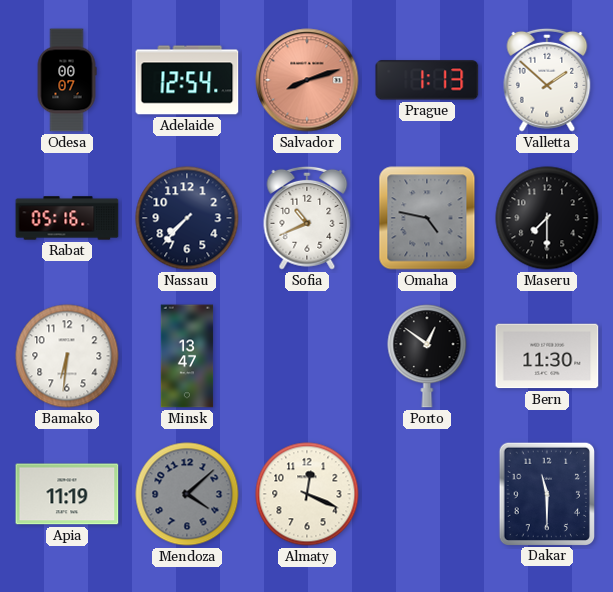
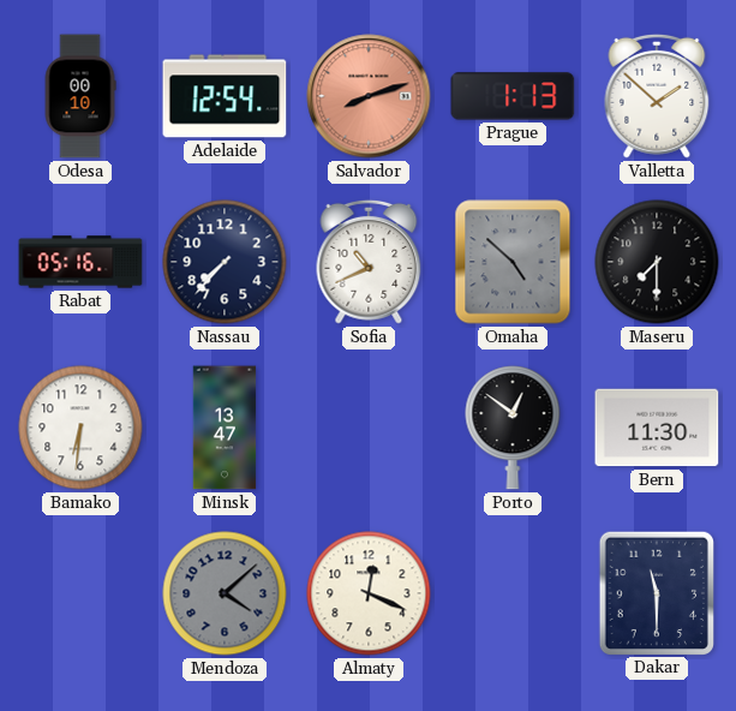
Odesa: 00:07 -> 00:10
Omaha: 4:47 -> 4:52
Apia: 11:19 -> none
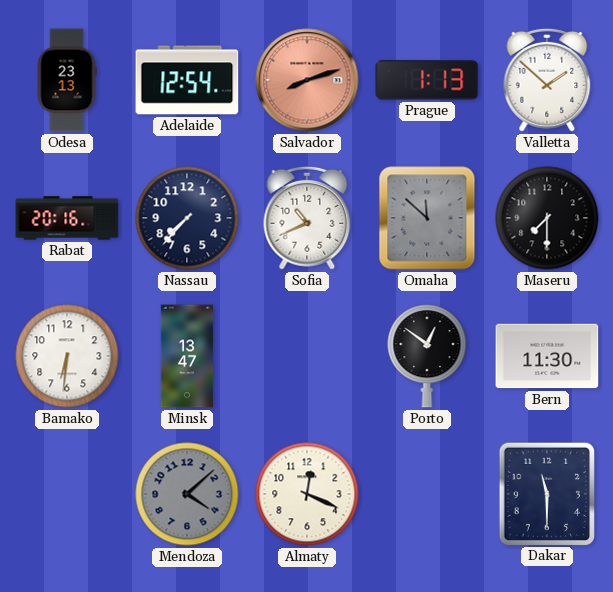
Odesa: 00:10 -> 23:13
Rabat: 05:16 -> 20:16
Omaha: 4:52 -> 11:52
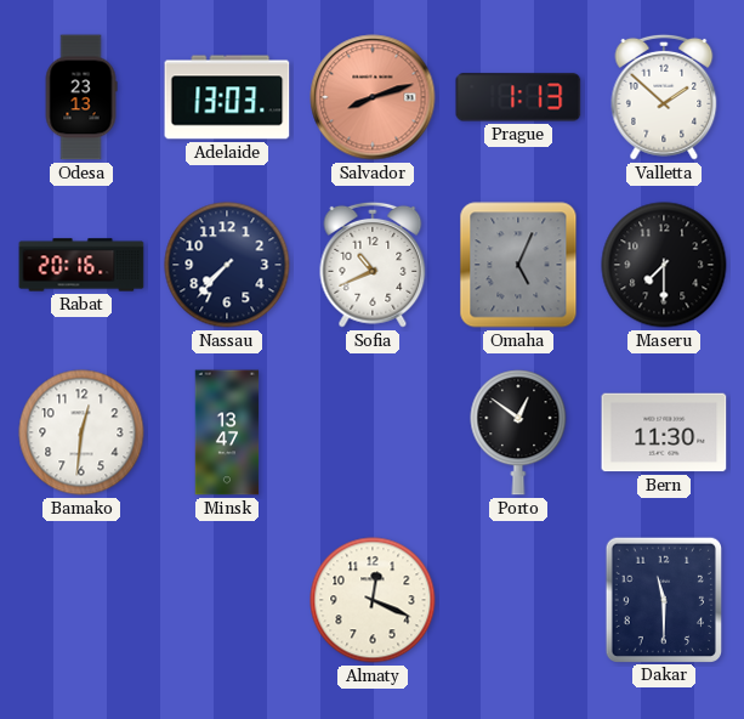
Adelaide: 12:54 -> 13:03
Omaha: 11:52 -> 5:04
Bamako: 6:31 -> 12:31
Mendoza: 4:08 -> none
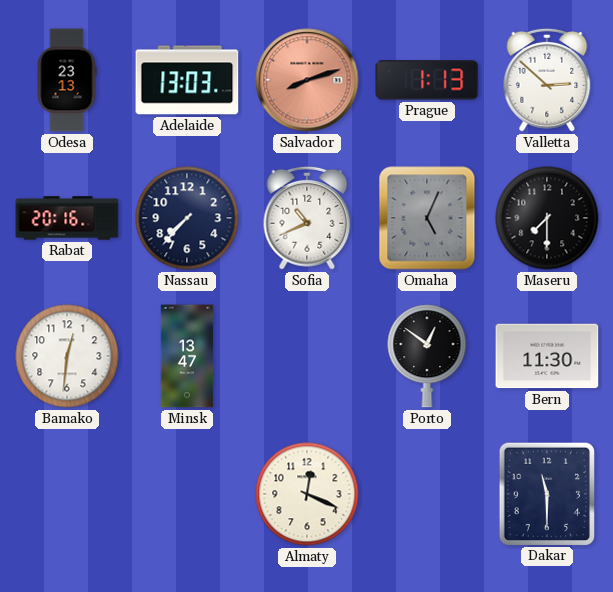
Valletta: 1:52 -> 2:52
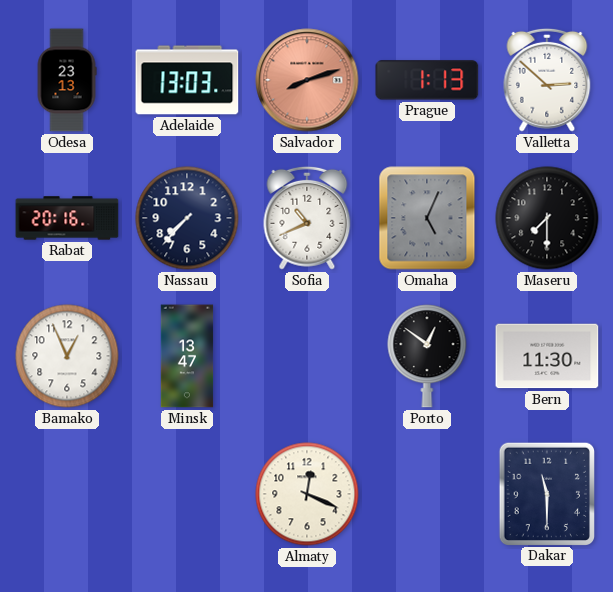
Bamako: 12:31 -> 12:56
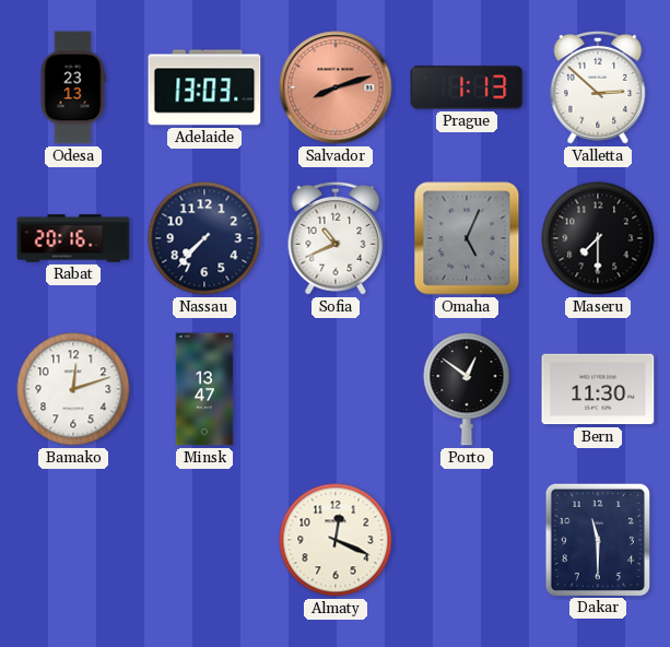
Bamako: 12:56 -> 12:12
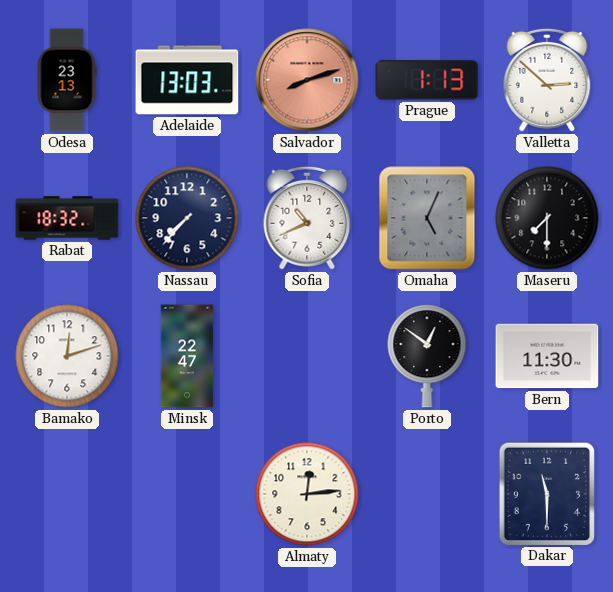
Rabat: 20:16 -> 18:32
Minsk: 13:47 -> 22:47
Almaty: 12:19 -> 12:14
